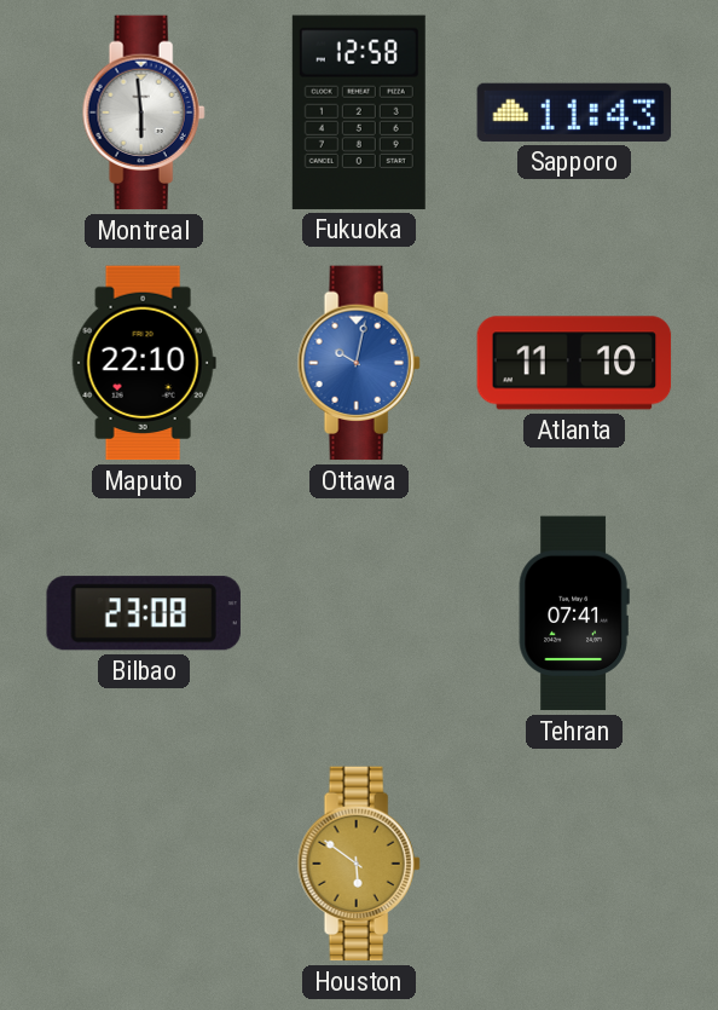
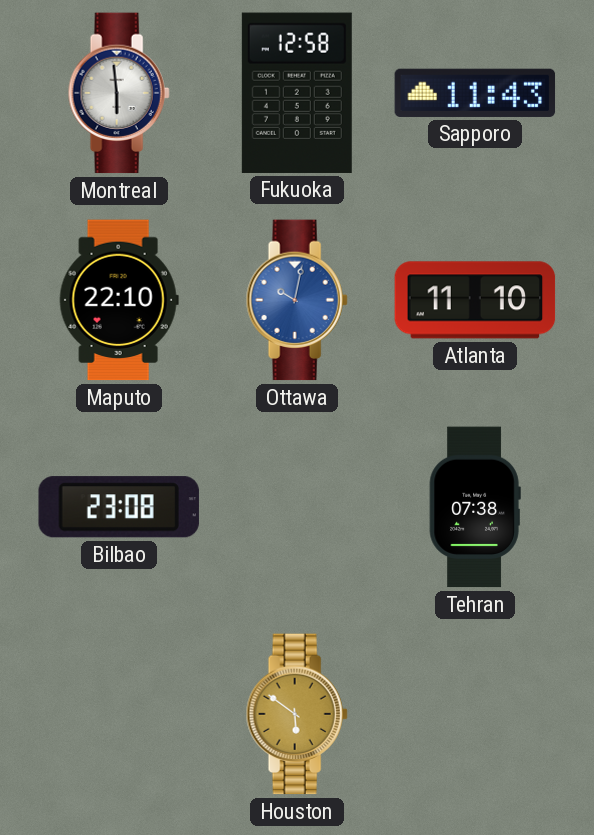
Tehran: 07:41 -> 07:38
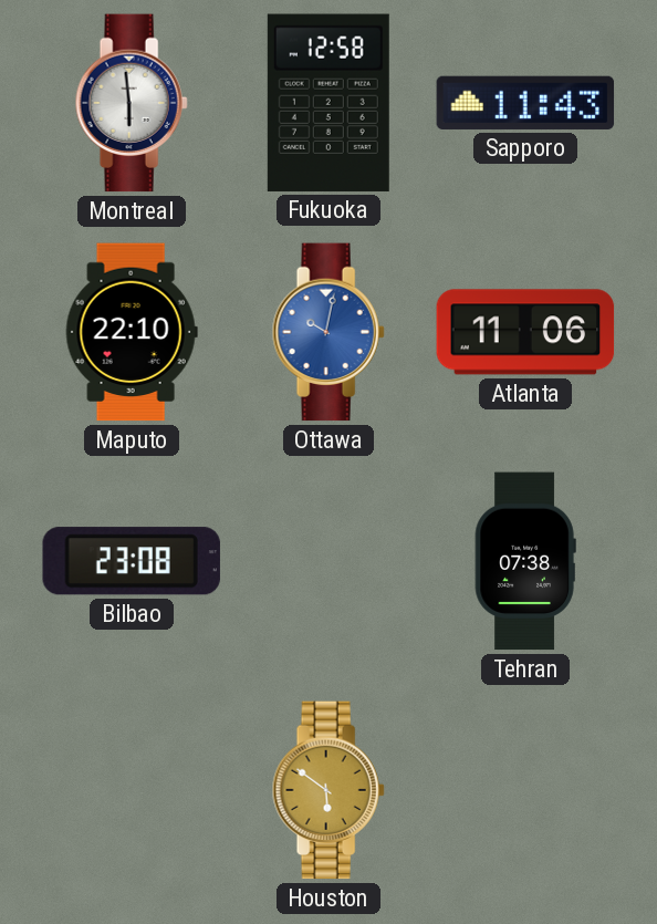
Atlanta: 11:10 -> 11:06
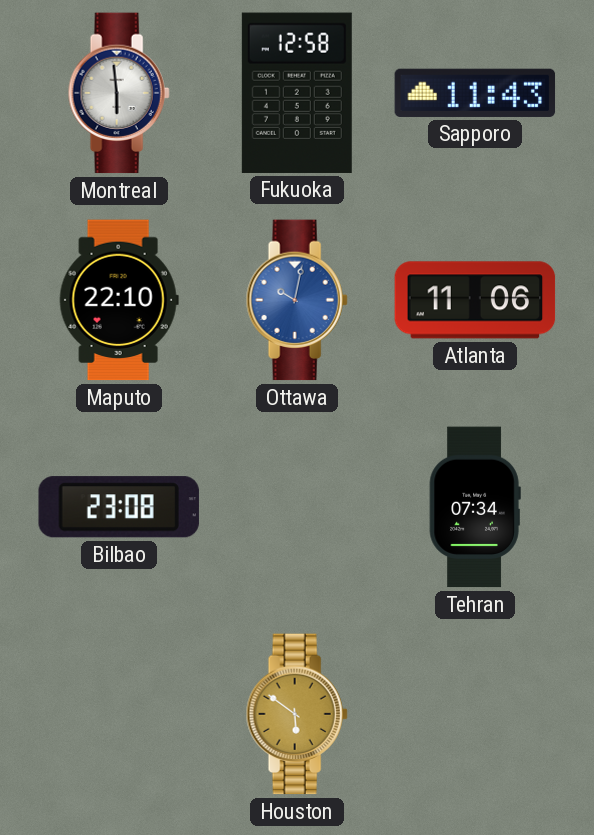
Tehran: 07:38 -> 07:34
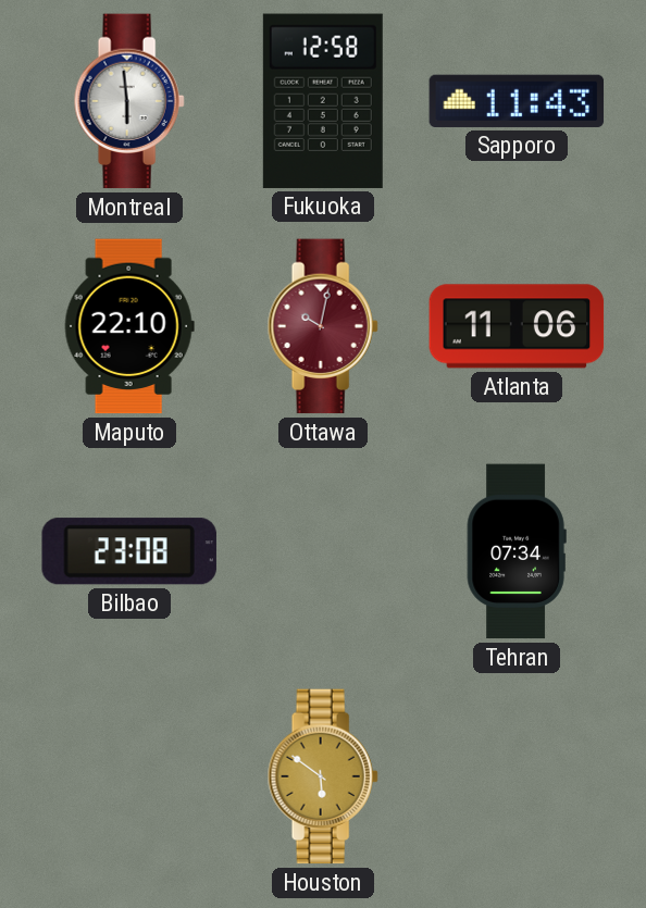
Ottawa dial: blue -> burgundy
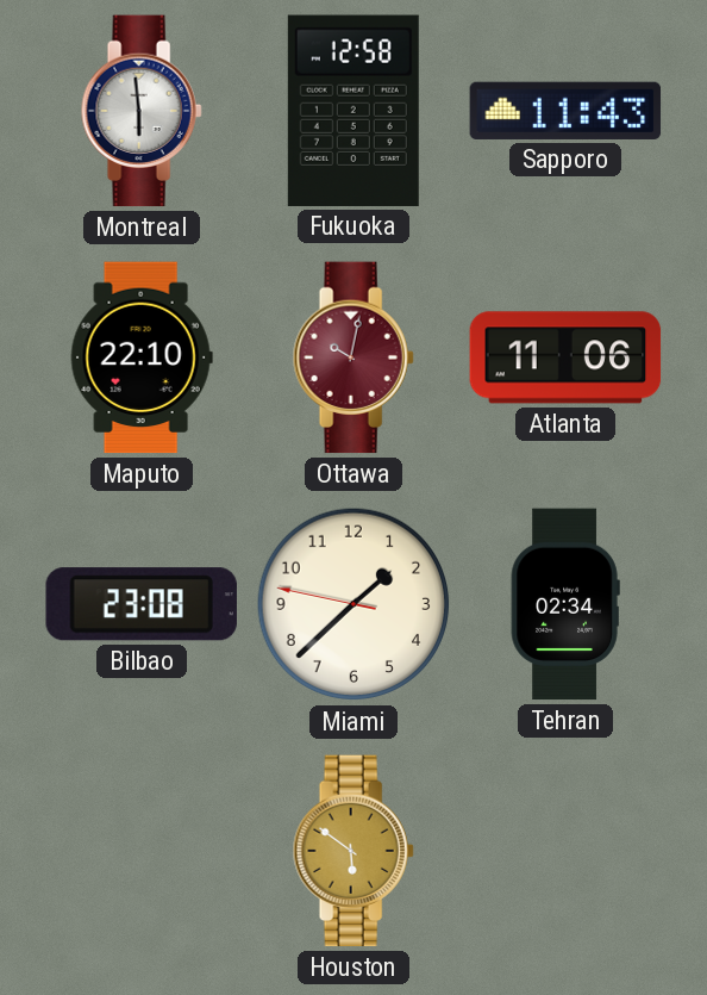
Miami: none -> 1:37
Tehran: 07:34 -> 02:34
